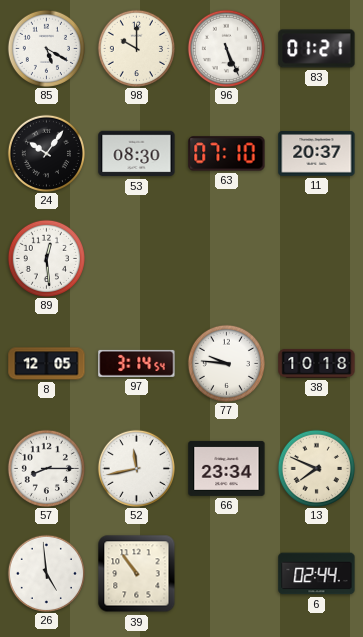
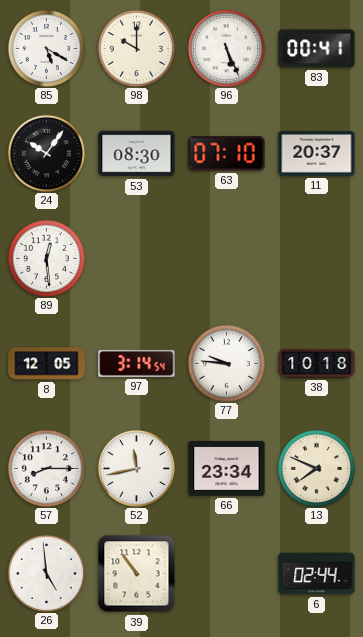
83: 01:21 -> 00:41
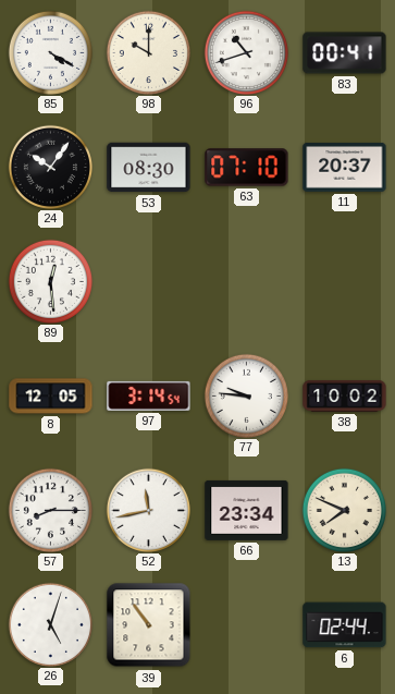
85: 5:20 -> 4:20
96: 5:26 -> 10:42
38: 10:18 -> 10:02
26: 4:59 -> 5:03
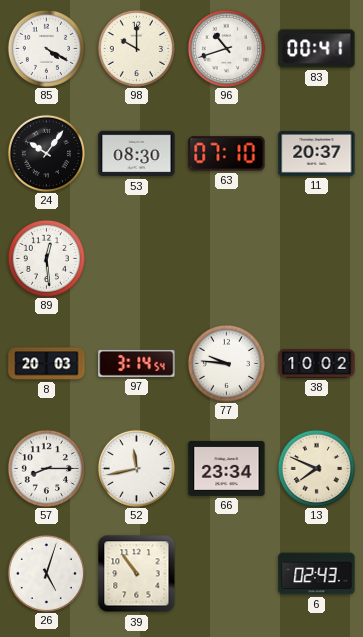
8: 12:05 -> 20:03
6: 02:44 -> 02:43
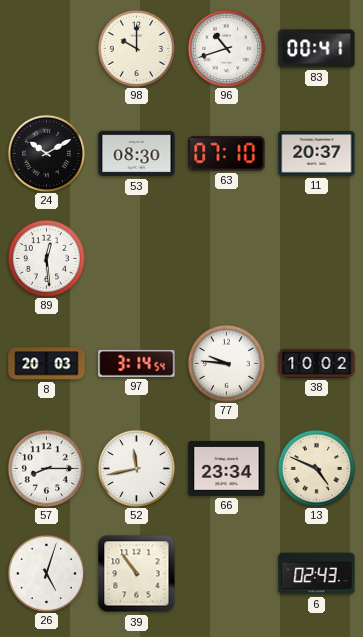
85: 4:20 -> none
24: 10:06 -> 10:10
13: 7:49 -> 4:49
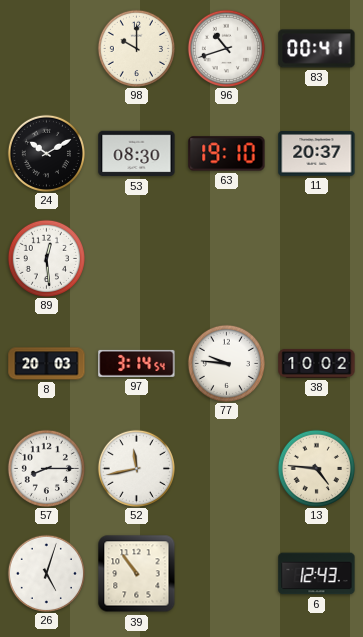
63: 07:10 -> 19:10
66: 23:34 -> none
13: 4:49 -> 4:46
6: 02:43 -> 12:43
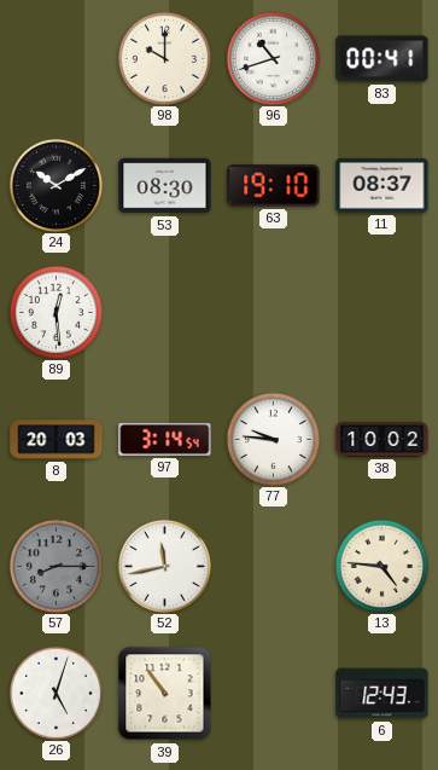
11: 20:37 -> 08:37
57 dial: white -> grey
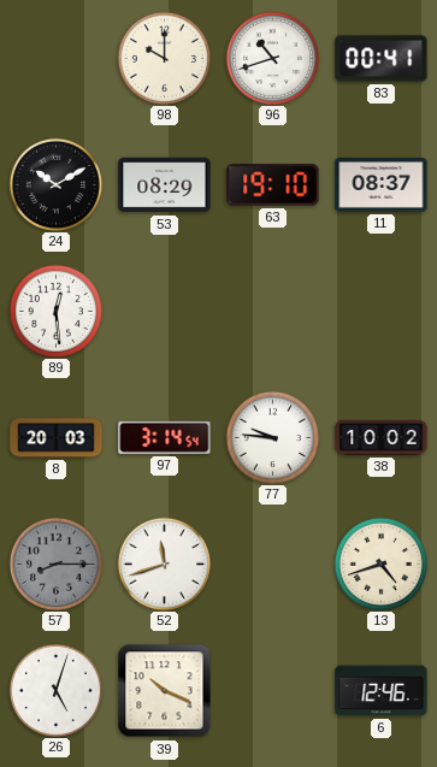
53: 08:30 -> 08:29
52: 11:43 -> 11:42
13: 4:46 -> 4:42
39: 10:54 -> 10:19
6: 12:43 -> 12:46
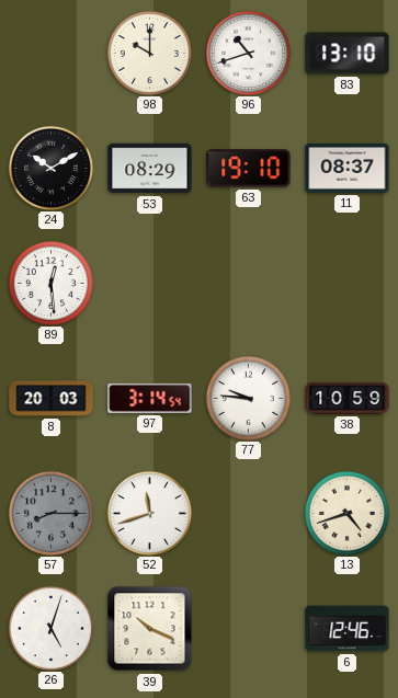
83: 00:41 -> 13:10
38: 10:02 -> 10:59
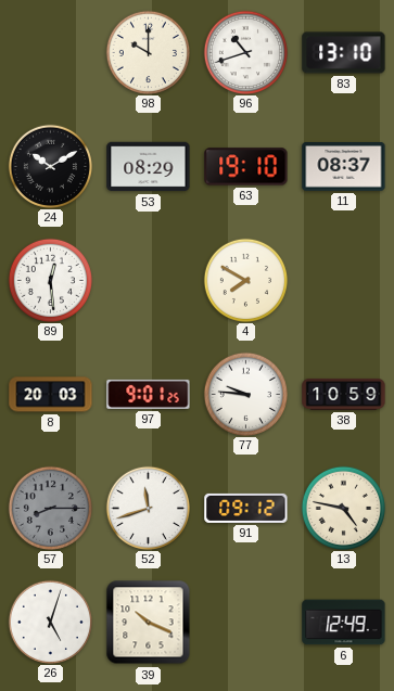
4: none -> 7:50
97: 3:14 -> 9:01
91: none -> 09:12
13: 4:42 -> 4:47
6: 12:46 -> 12:49
